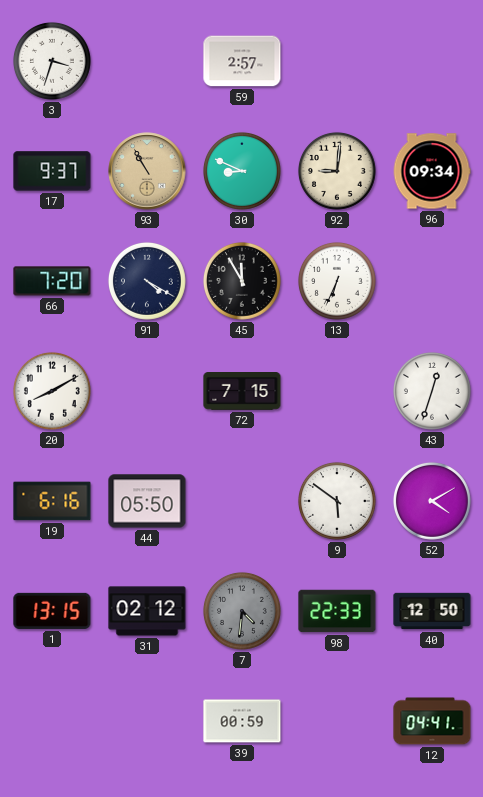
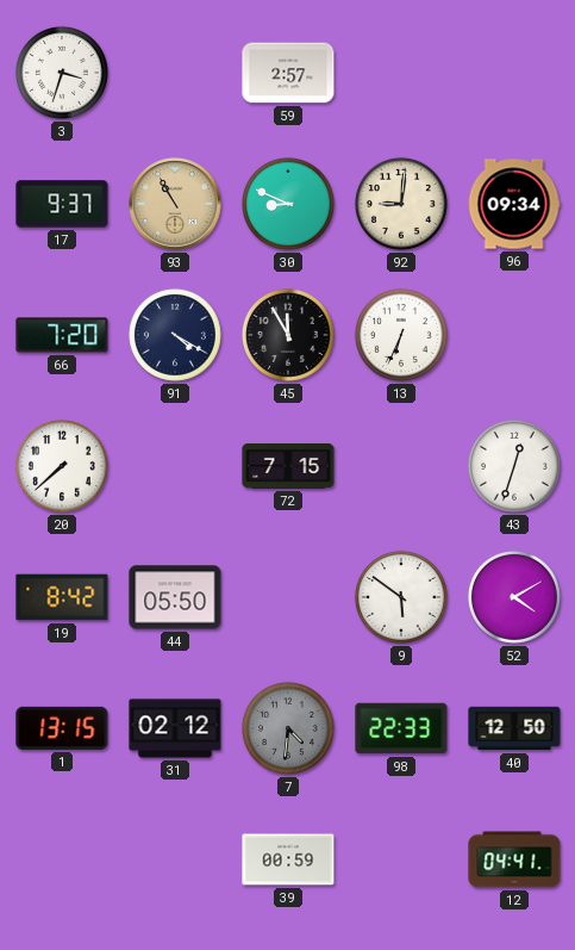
20: 8:10 -> 7:38
19: 6:16 -> 8:42
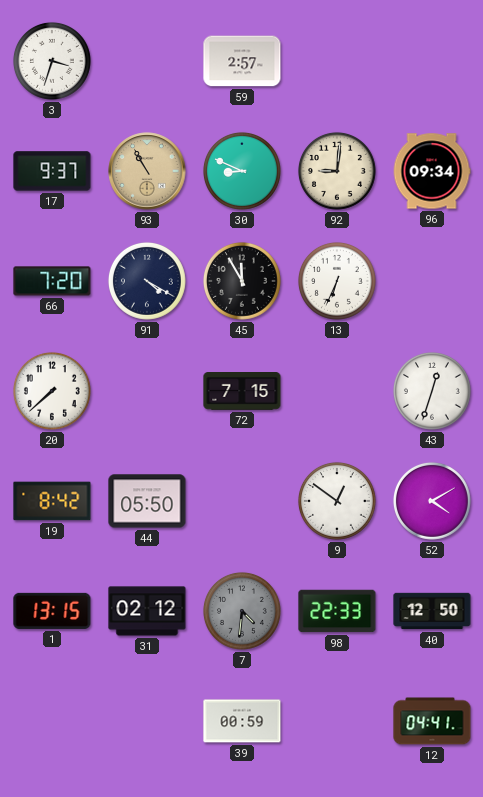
9: 5:51 -> 12:51
